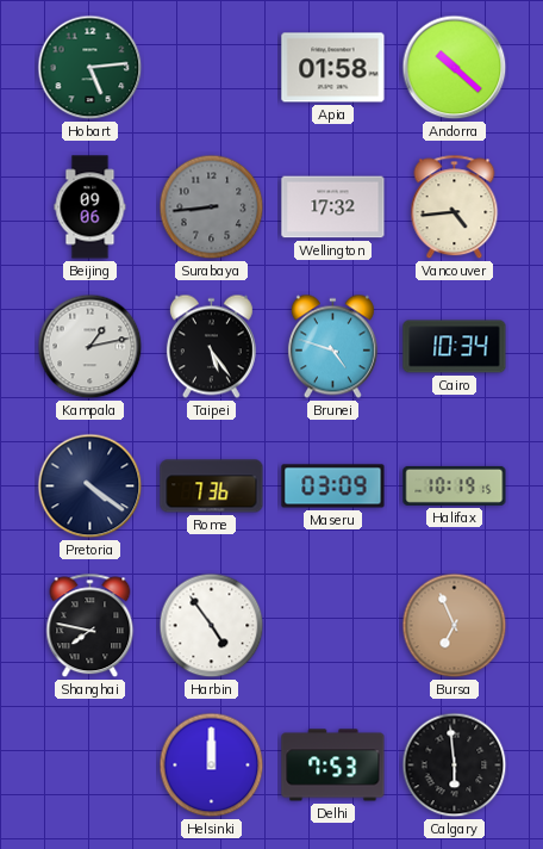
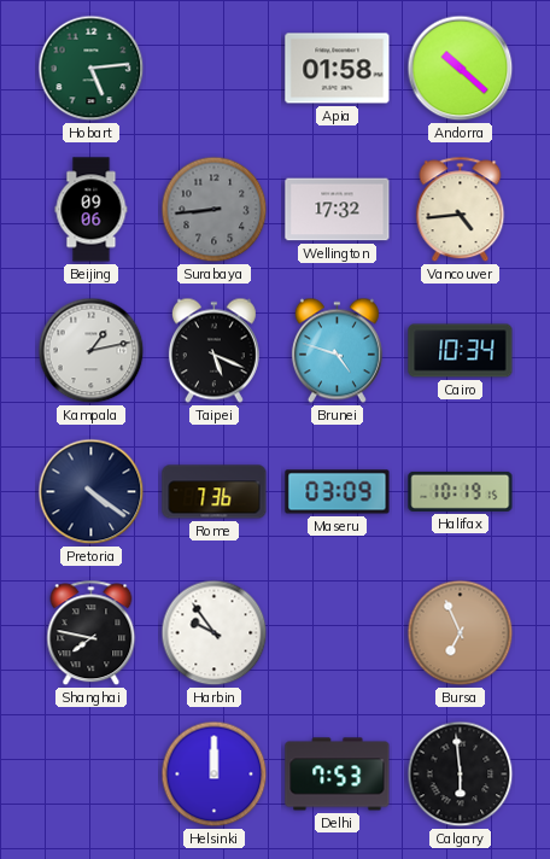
Taipei: 5:24 -> 5:19
Harbin: 4:54 -> 9:54
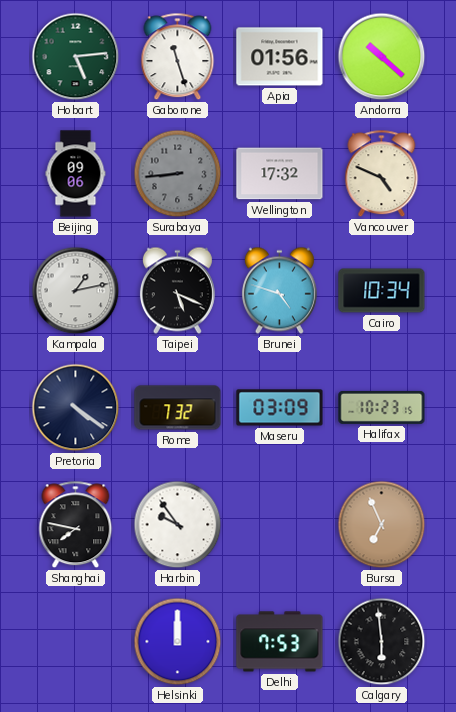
Gaborone: none -> 11:27
Apia: 01:58 -> 01:56
Vancouver: 4:44 -> 4:49
Rome: 7:36 -> 7:32
Halifax: 10:19 -> 10:23
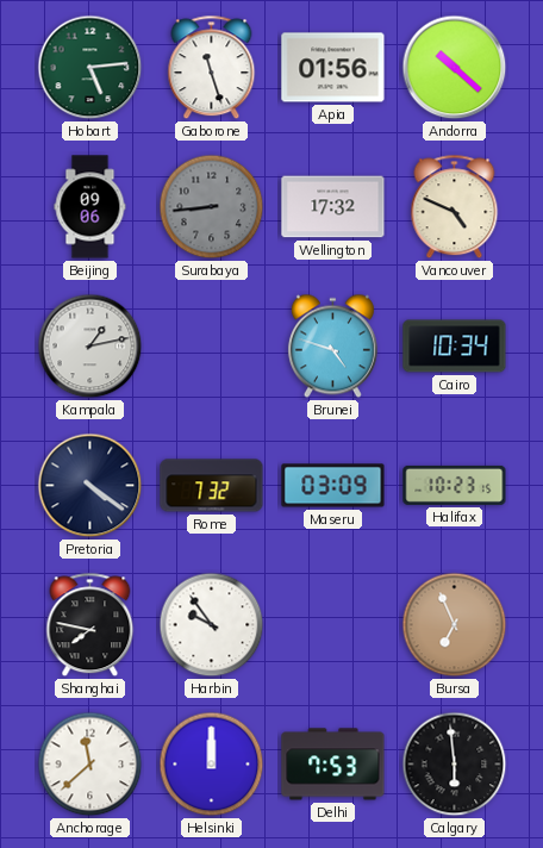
Taipei: 5:19 -> none
Anchorage: none -> 11:38
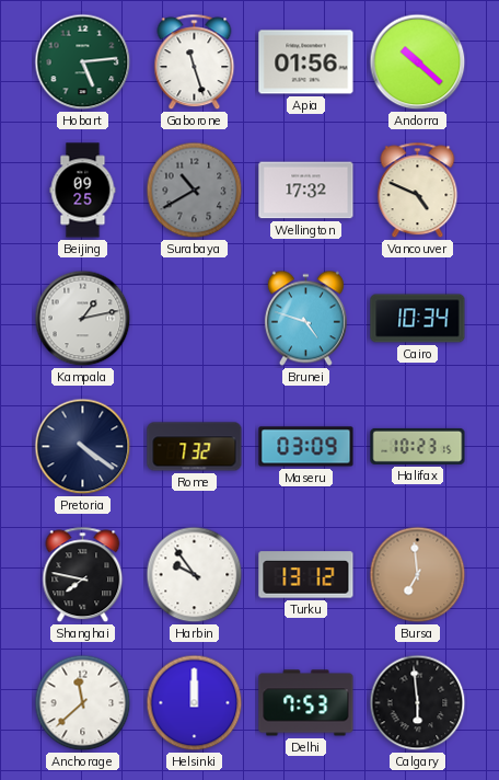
Beijing: 09:06 -> 09:25
Surabaya: 8:44 -> 10:40
Turku: none -> 13:12
Bursa: 6:56 -> 6:59
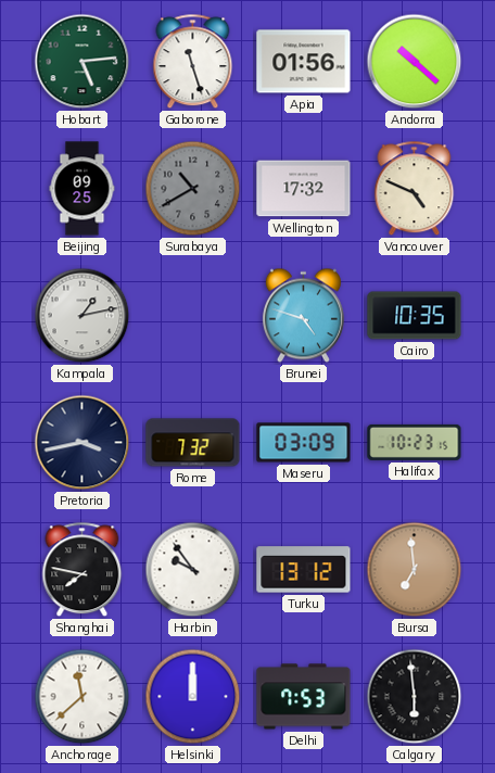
Cairo: 10:34 -> 10:35
Pretoria: 4:21 -> 3:43
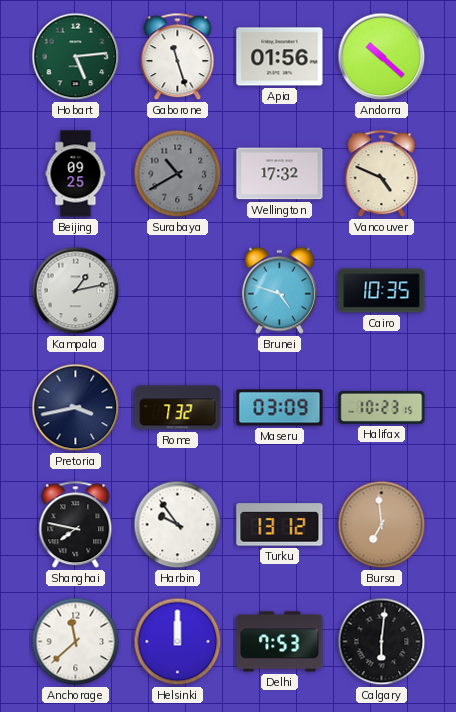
Calgary: 5:59 -> 6:01
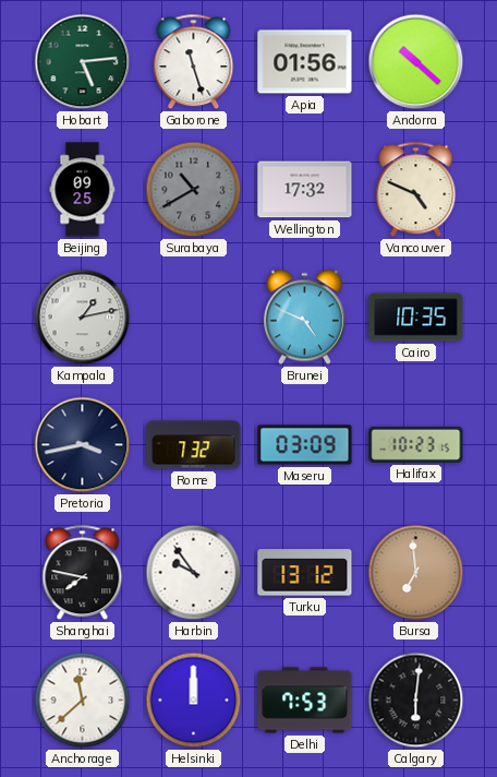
Brunei: 4:48 -> 4:49
